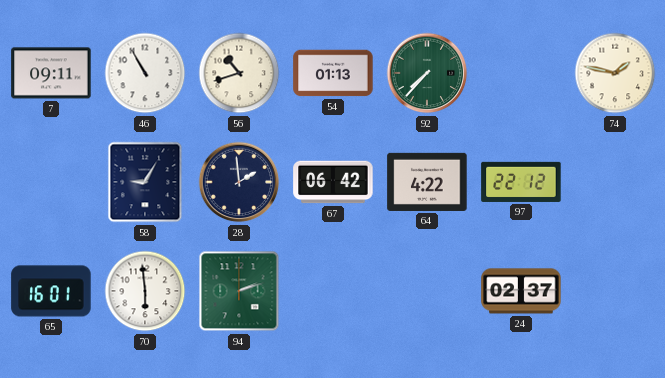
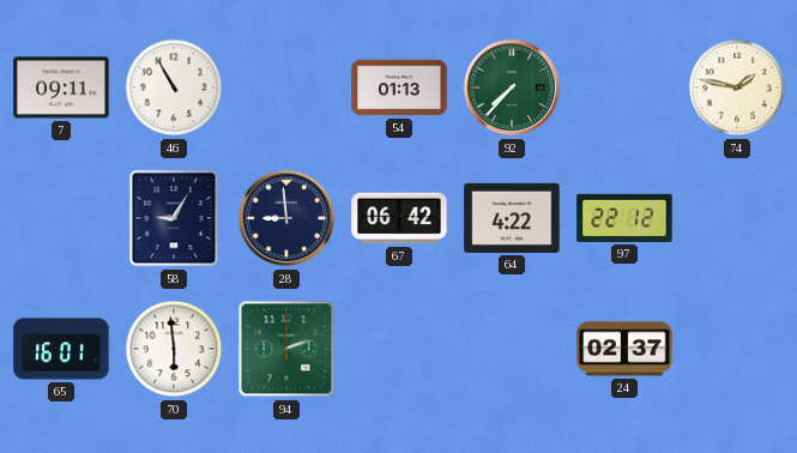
56: 10:42 -> none
28: 1:59 -> 8:59
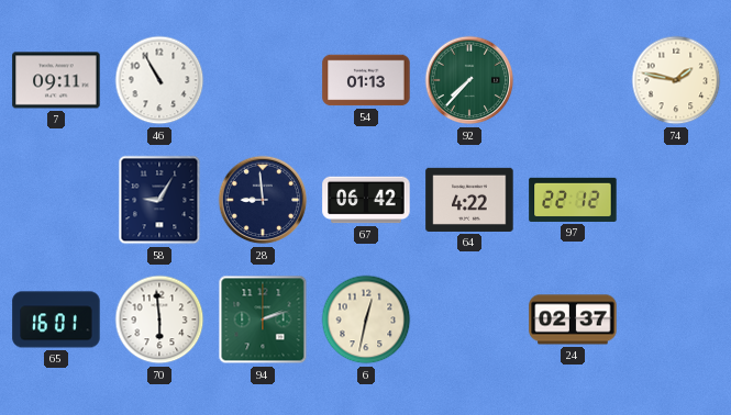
6: none -> 12:32
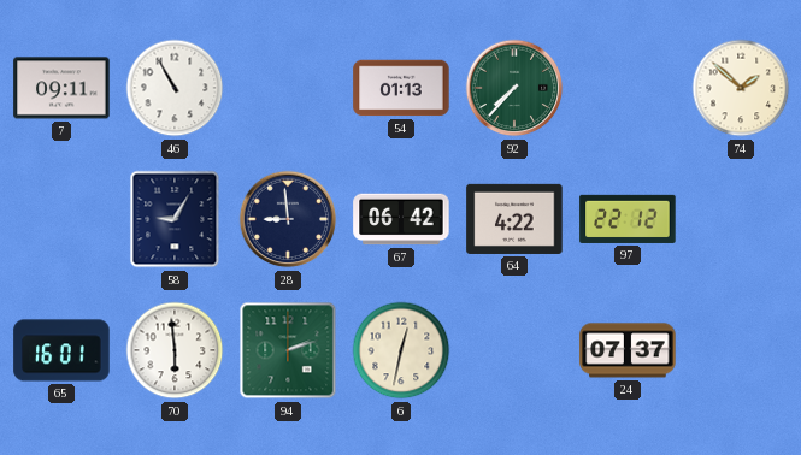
74: 1:47 -> 1:52
24: 02:37 -> 07:37
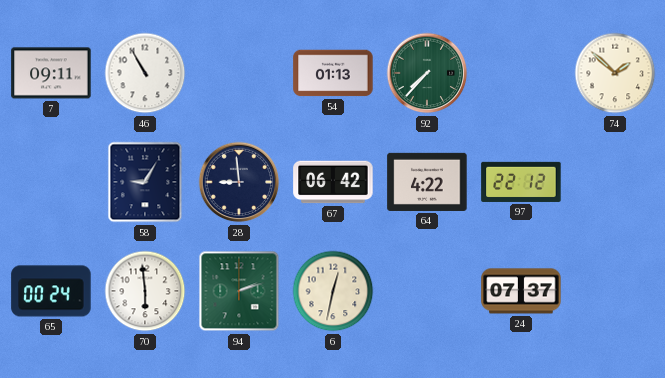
65: 16:01 -> 00:24
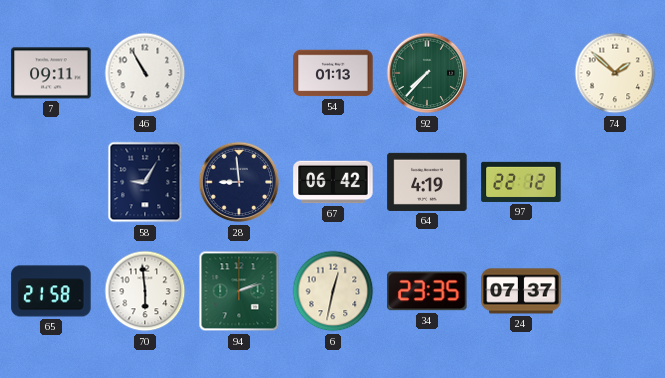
64: 4:22 -> 4:19
65: 00:24 -> 21:58
34: none -> 23:35
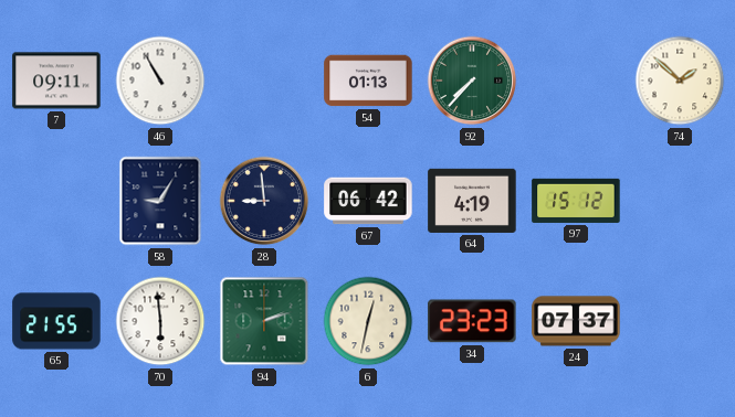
97: 22:12 -> 15:12
65: 21:58 -> 21:55
34: 23:35 -> 23:23
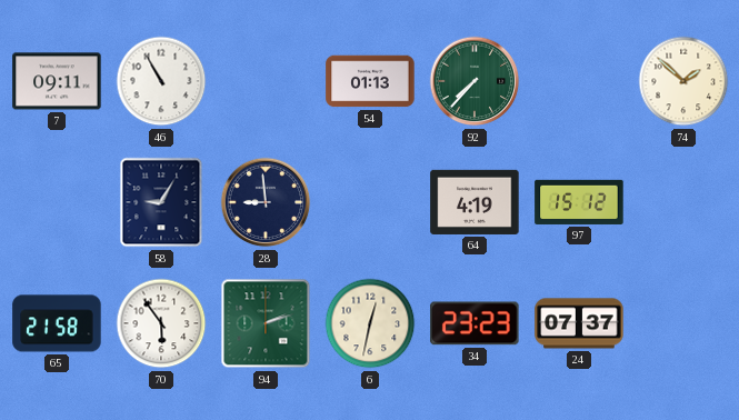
67: 06:42 -> none
65: 21:55 -> 21:58
70: 5:59 -> 5:54
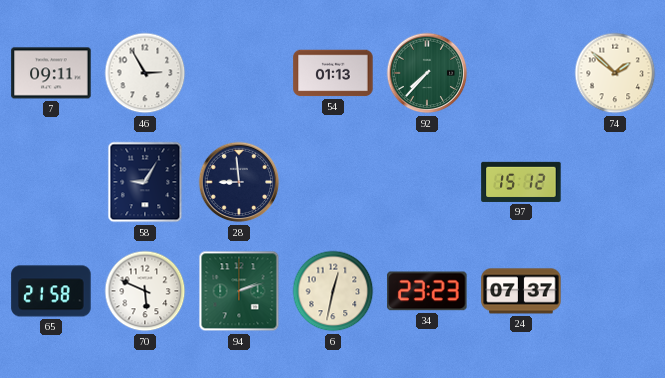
46: 10:55 -> 2:55
64: 4:19 -> none
70: 5:54 -> 5:49
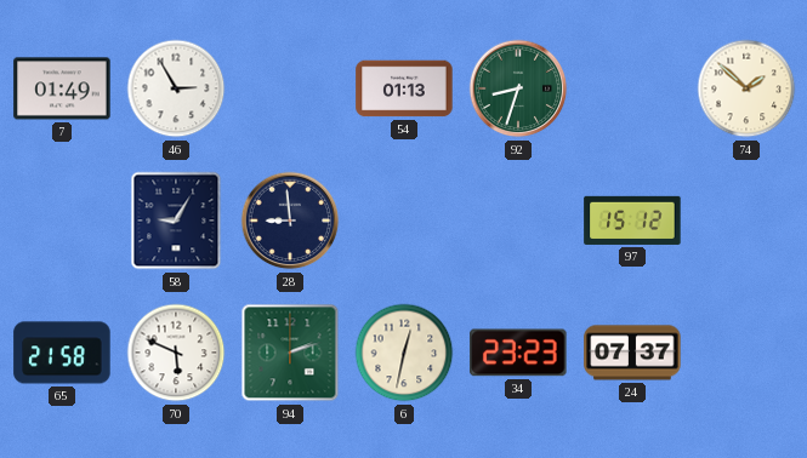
7: 09:11 -> 01:49
92: 7:37 -> 8:33
